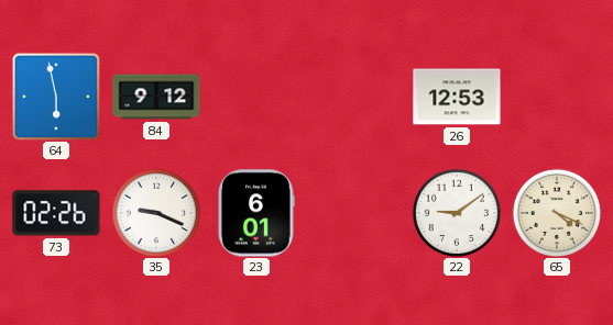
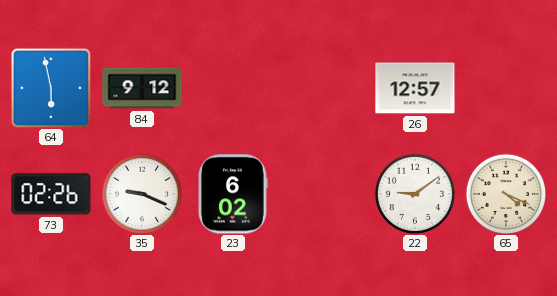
26: 12:53 -> 12:57
23: 6:01 -> 6:02
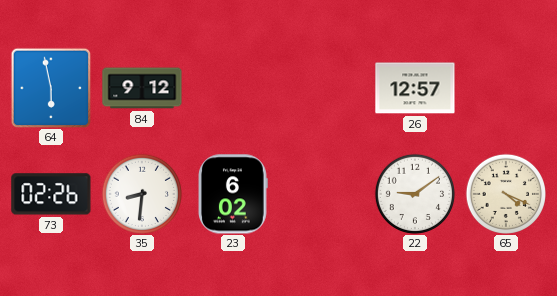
35: 9:19 -> 8:31
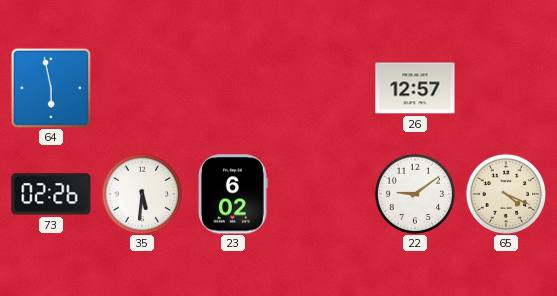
84: 9:12 -> none
35: 8:31 -> 5:31
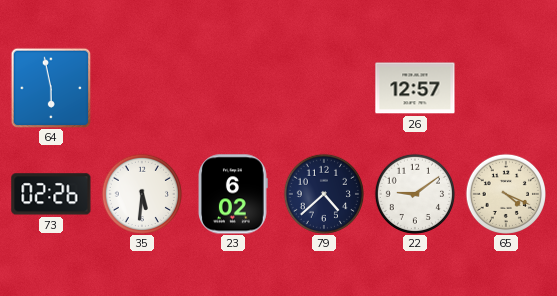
79: none -> 4:38
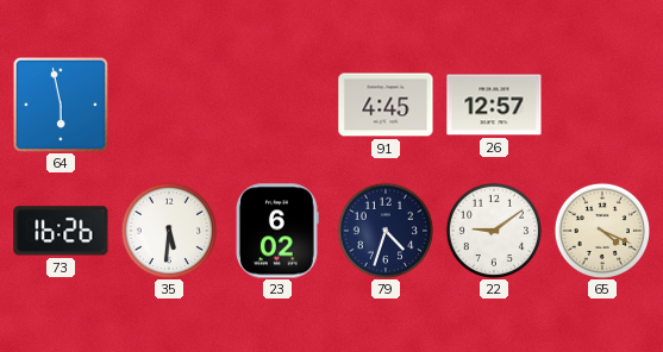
91: none -> 4:45
73: 02:26 -> 16:26
79: 4:38 -> 4:33
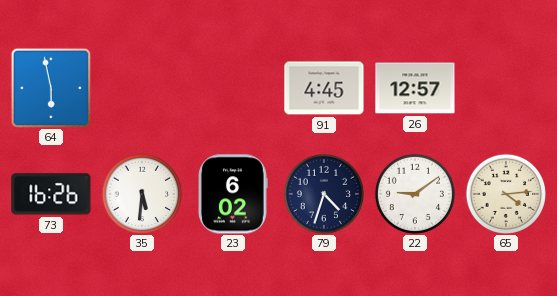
65: 4:19 -> 4:14
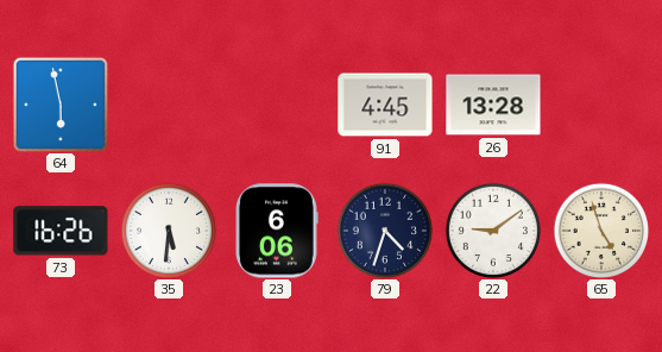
26: 12:57 -> 13:28
23: 6:02 -> 6:06
65: 4:14 -> 4:57
